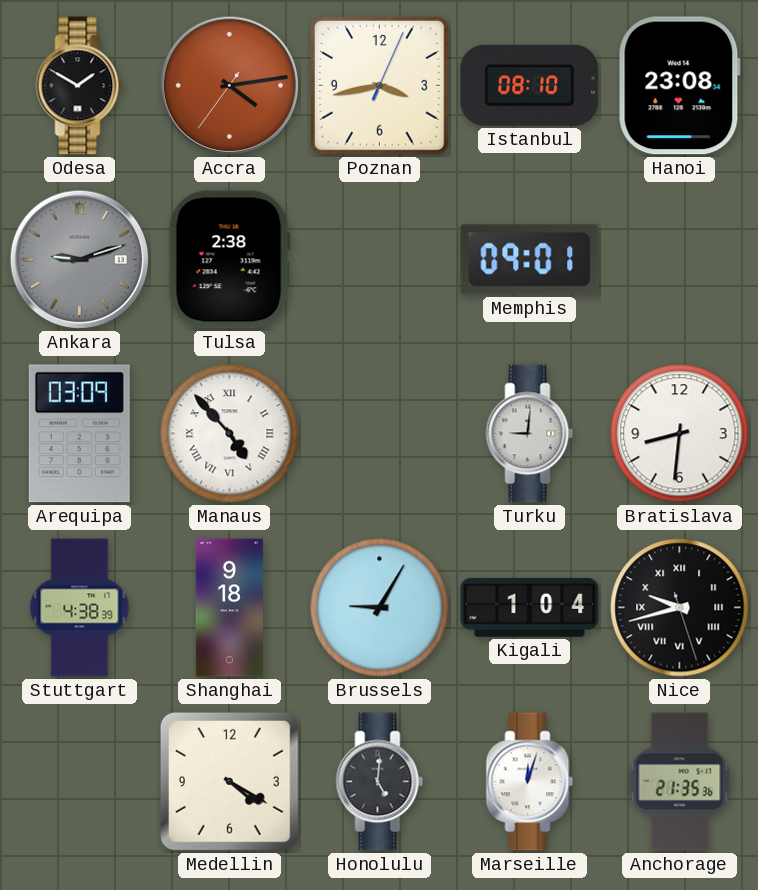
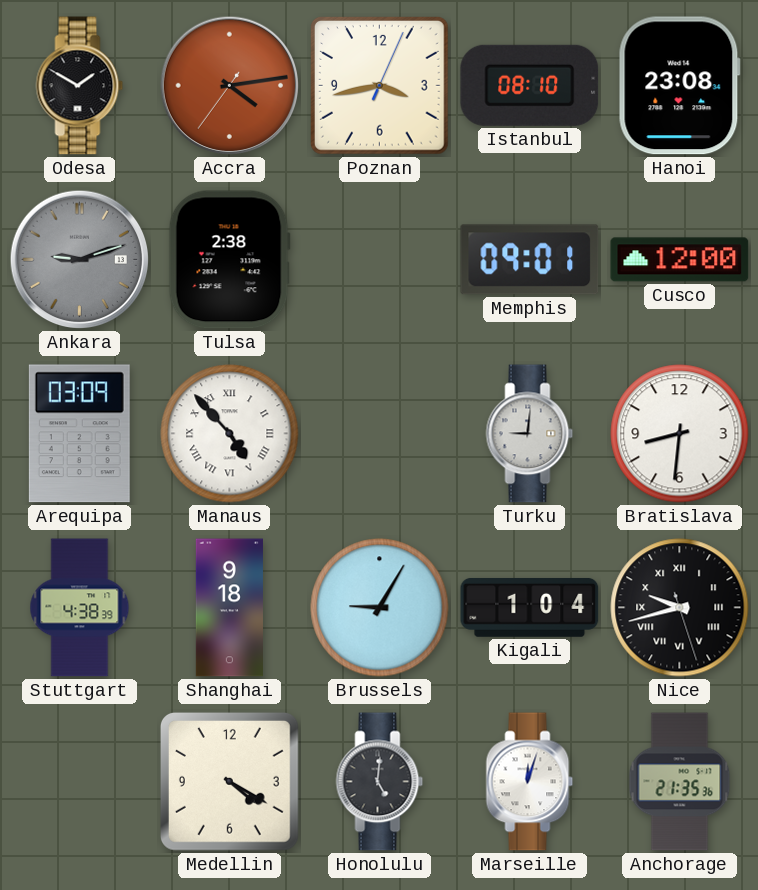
Cusco: none -> 12:00
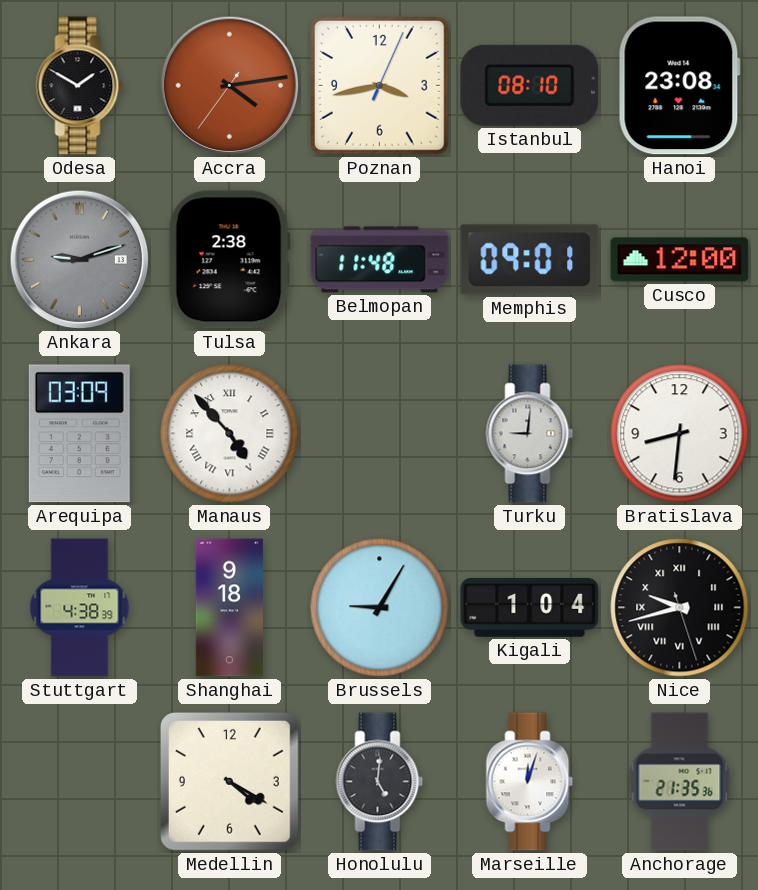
Belmopan: none -> 11:48
